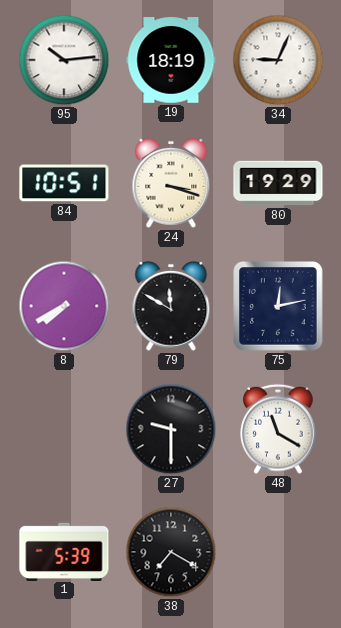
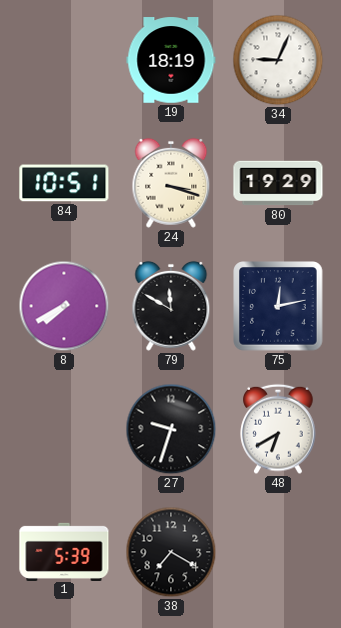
95: 10:14 -> none
27: 9:30 -> 9:33
48: 11:20 -> 6:40
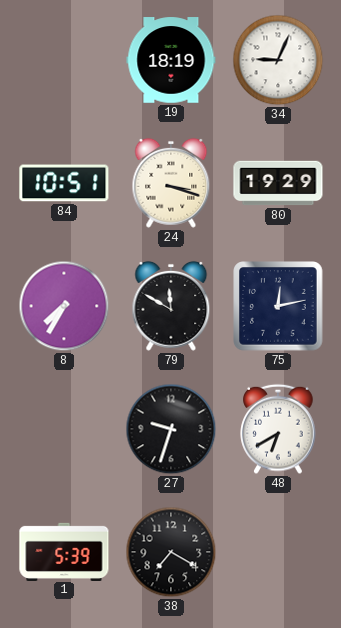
8: 7:40 -> 7:35
